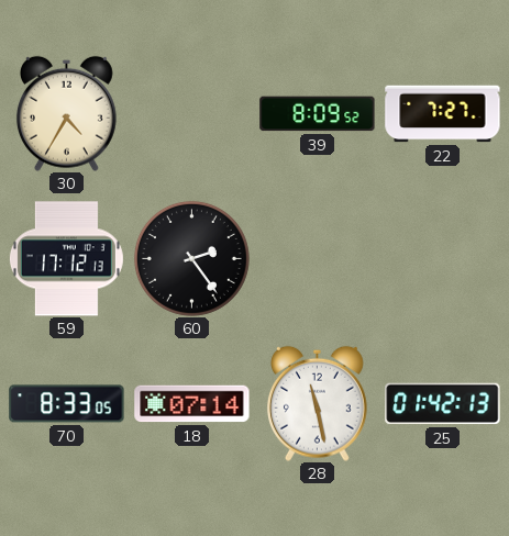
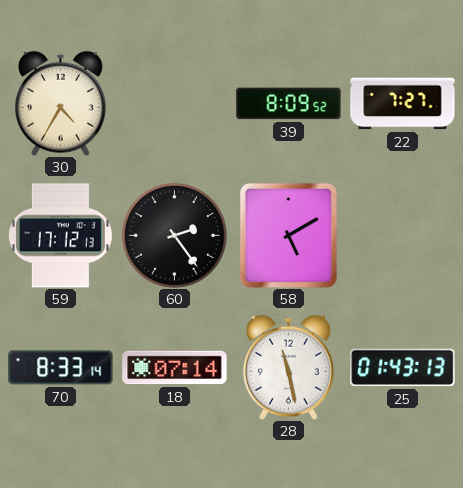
58: none -> 5:10
70: 8:33:05 -> 8:33:14
25: 01:42 -> 01:43
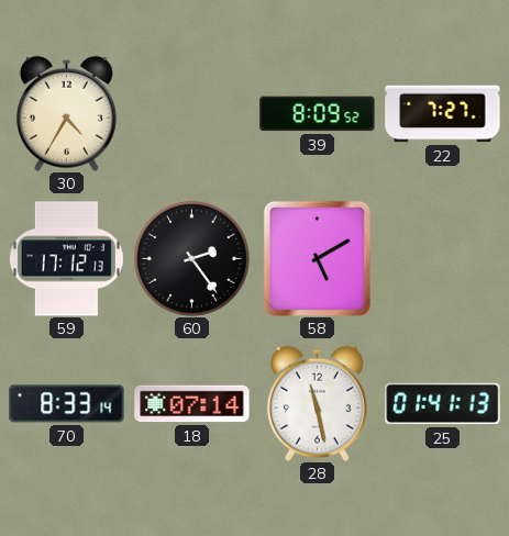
25: 01:43 -> 01:41
